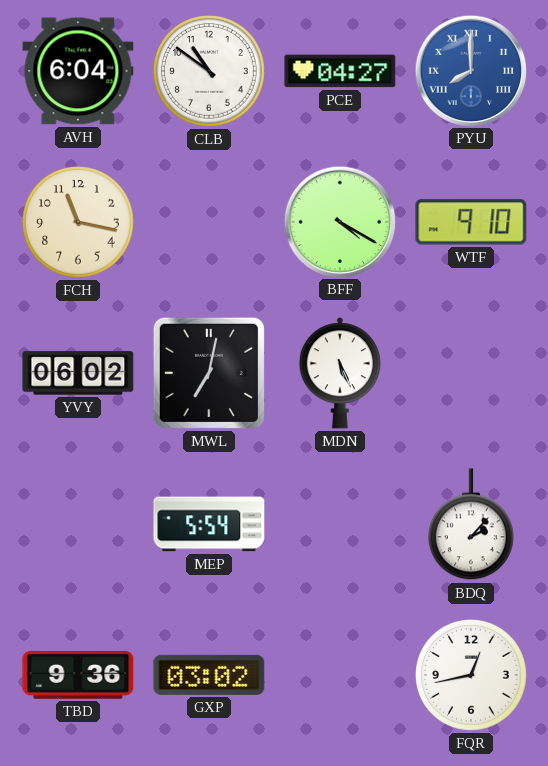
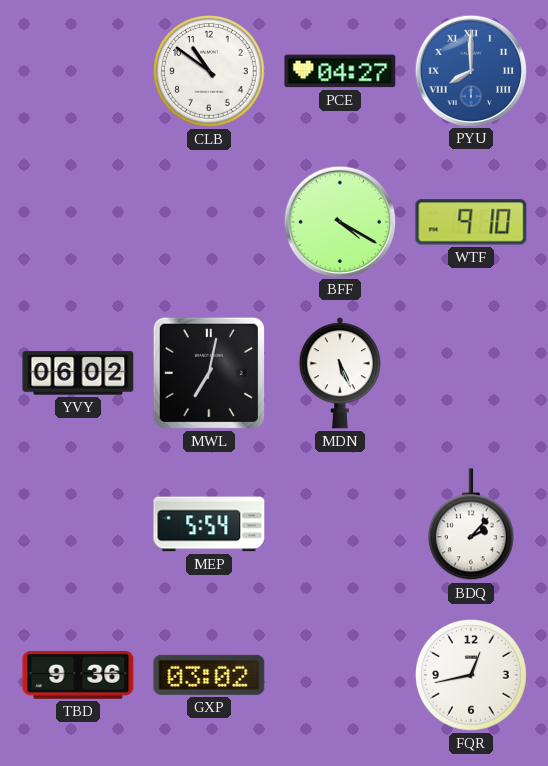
AVH: 6:04 -> none
FCH: 11:17 -> none
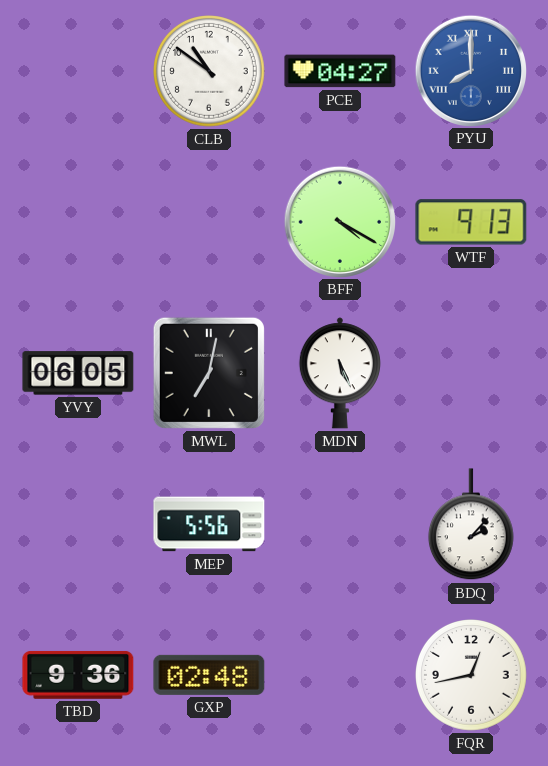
WTF: 9:10 -> 9:13
YVY: 06:02 -> 06:05
MEP: 5:54 -> 5:56
GXP: 03:02 -> 02:48
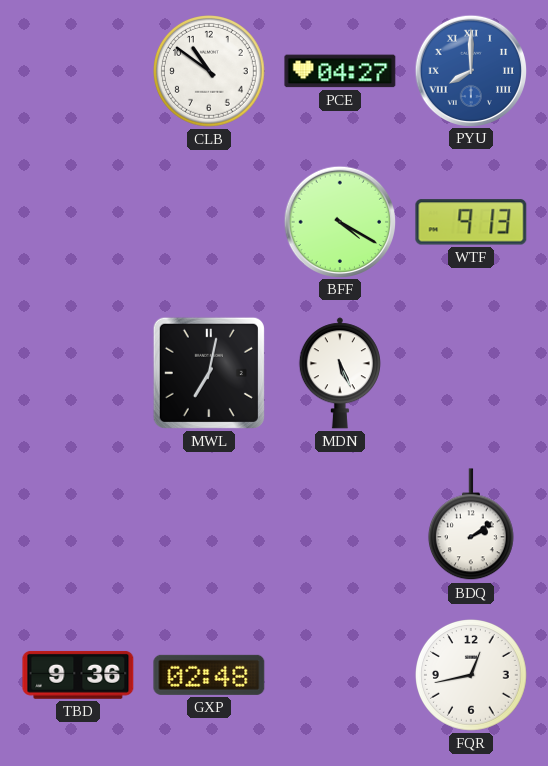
YVY: 06:05 -> none
MEP: 5:56 -> none
BDQ: 2:07 -> 2:09
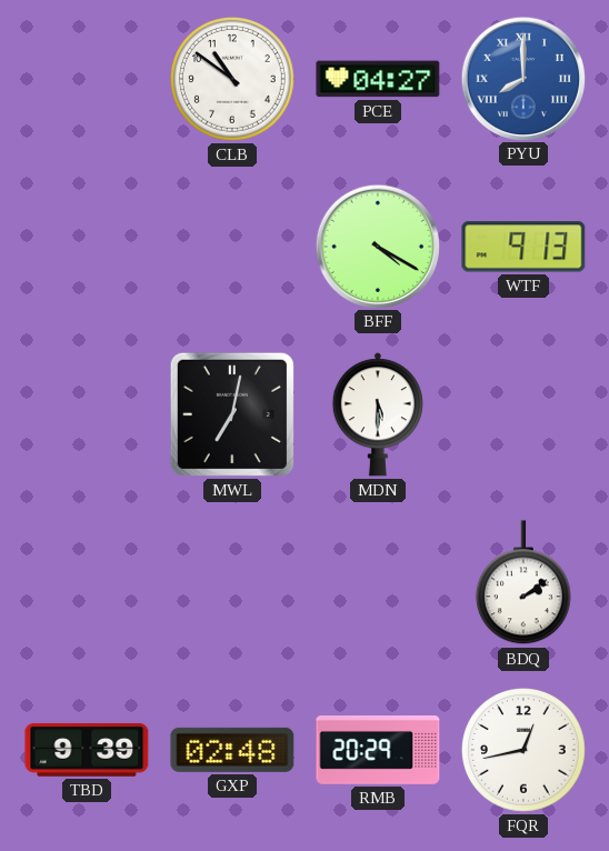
MDN: 5:26 -> 5:30
TBD: 9:36 -> 9:39
RMB: none -> 20:29
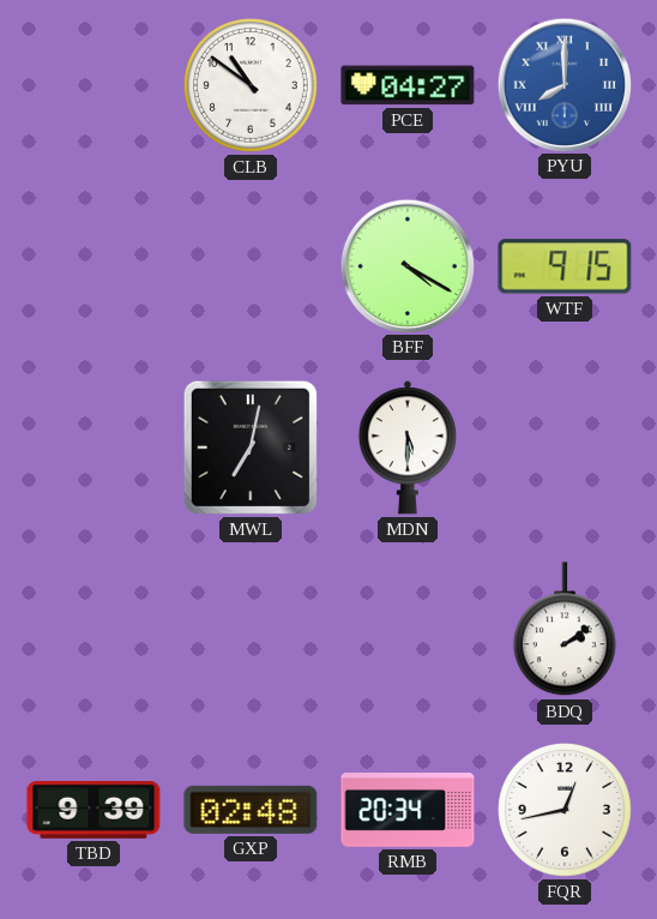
WTF: 9:13 -> 9:15
RMB: 20:29 -> 20:34
